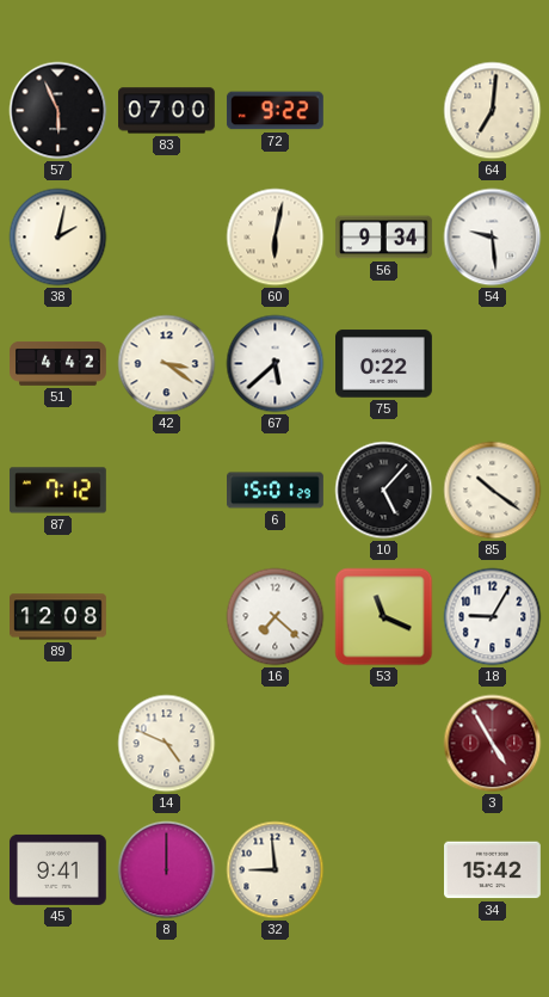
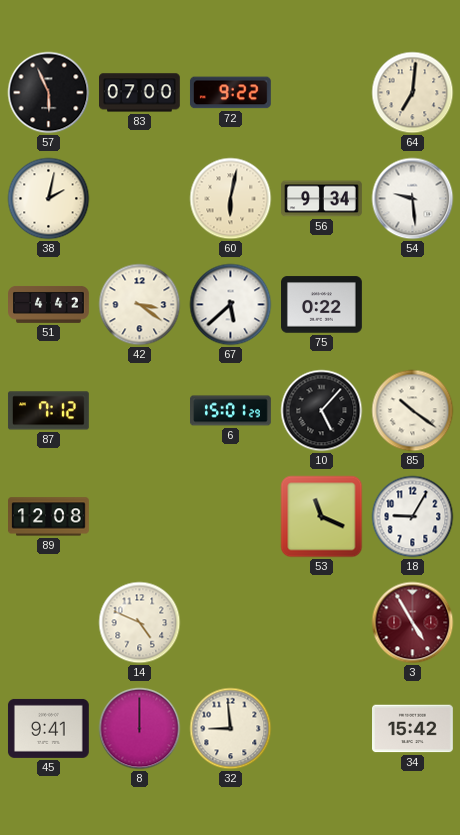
16: 7:22 -> none
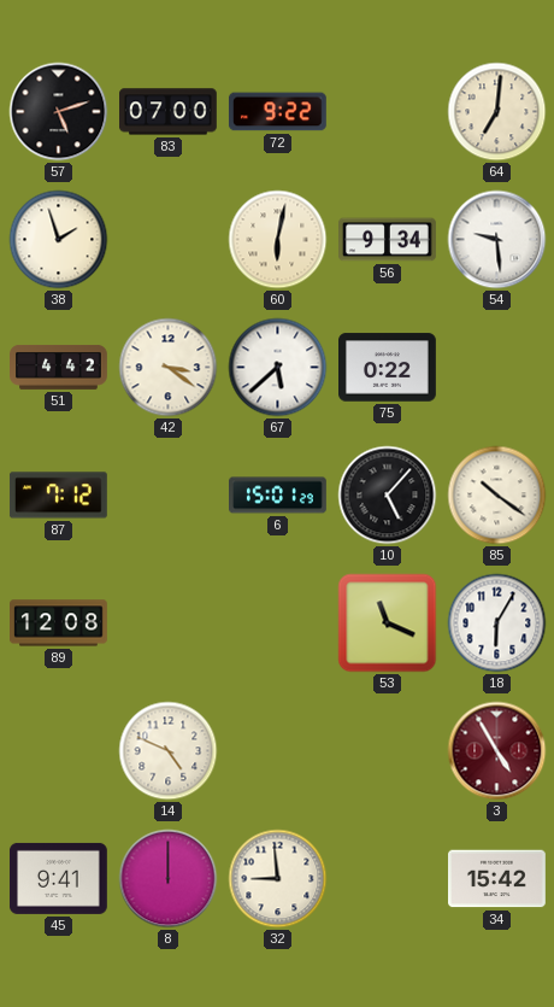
57: 5:56 -> 5:12
38: 2:02 -> 1:57
18: 9:05 -> 6:05
